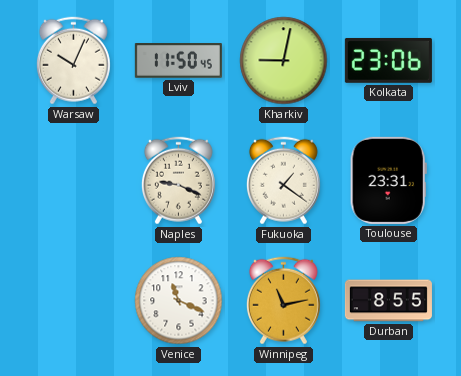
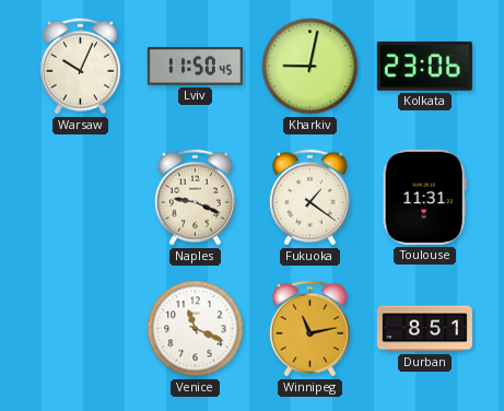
Toulouse: 23:31 -> 11:31
Durban: 8:55 -> 8:51
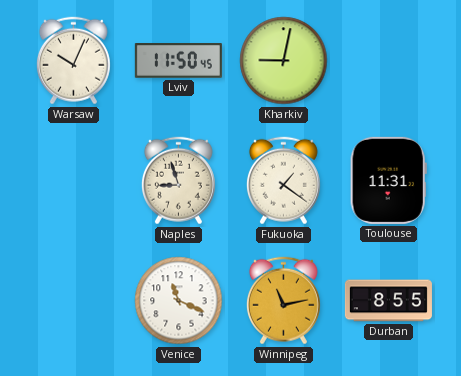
Kolkata: 23:06 -> none
Naples: 9:19 -> 8:57
Durban: 8:51 -> 8:55
